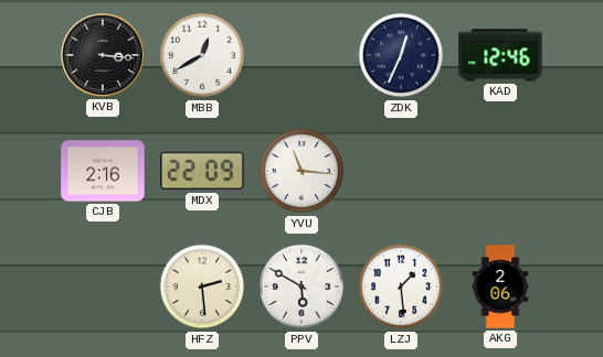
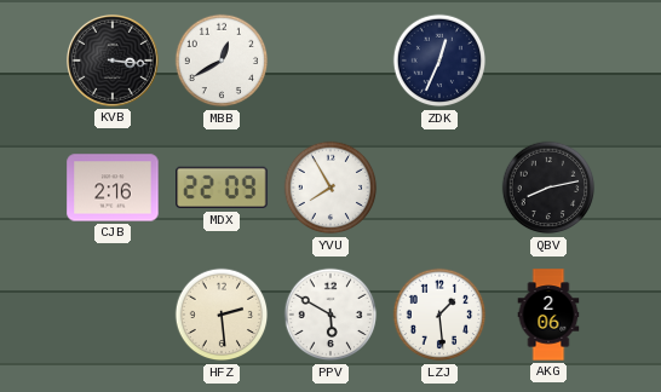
KAD: 12:46 -> none
YVU: 11:16 -> 7:55
QBV: none -> 8:13
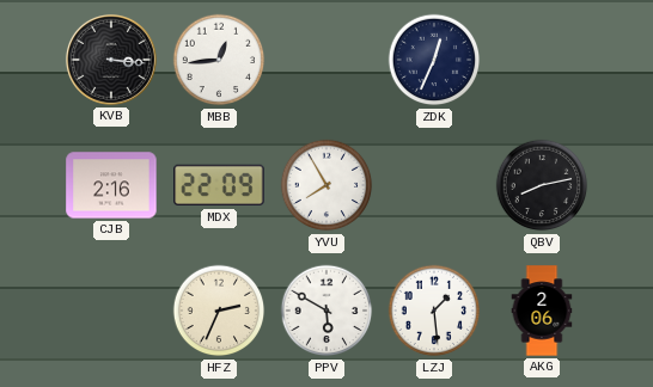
MBB: 12:40 -> 12:44
HFZ: 2:29 -> 2:34
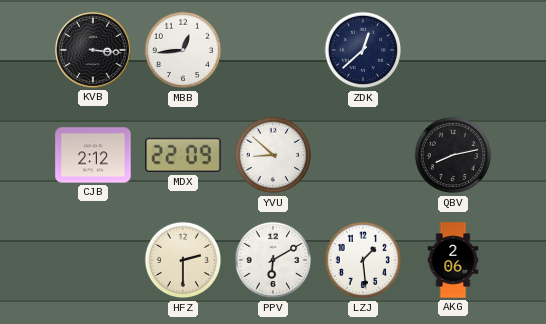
ZDK: 12:34 -> 12:38
CJB: 2:16 -> 2:12
YVU: 7:55 -> 8:52
HFZ: 2:34 -> 2:30
PPV: 5:50 -> 6:10
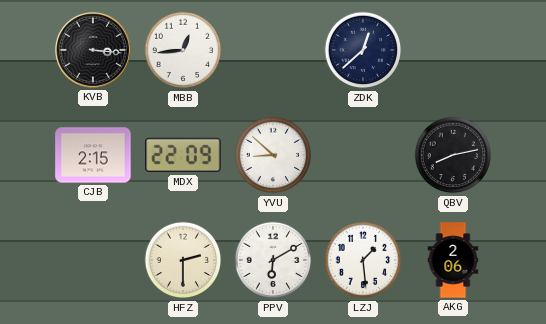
CJB: 2:12 -> 2:15
